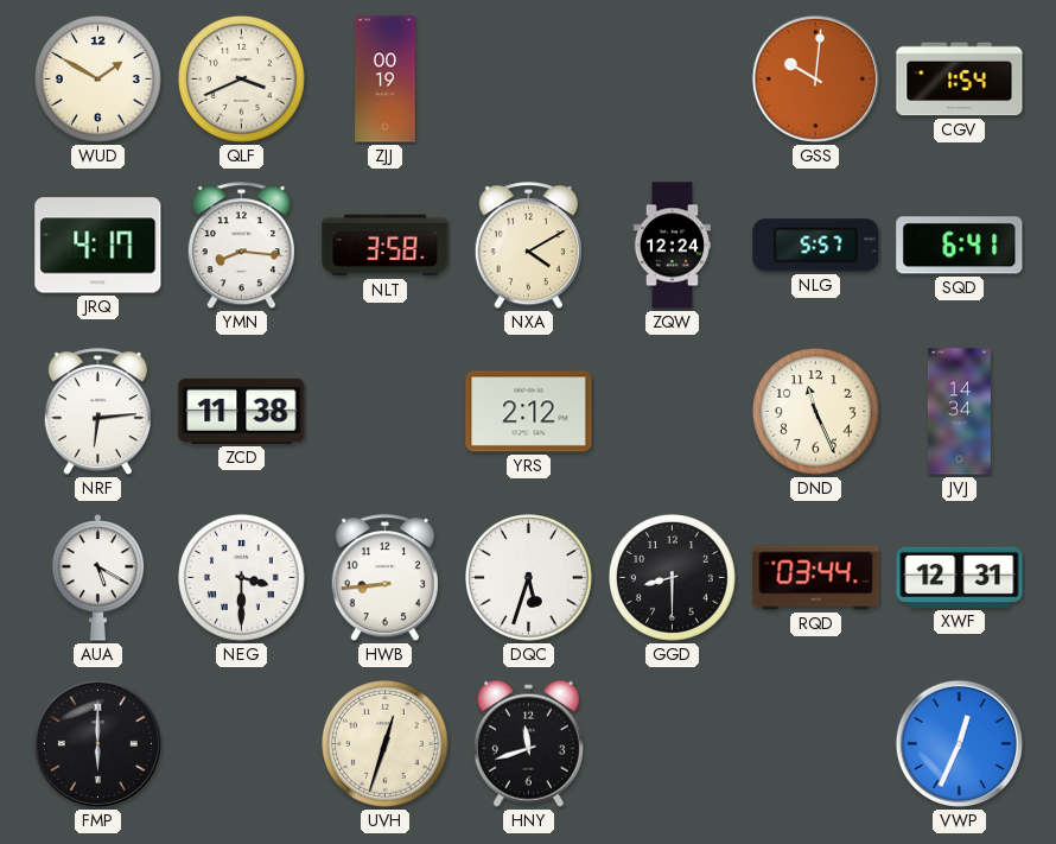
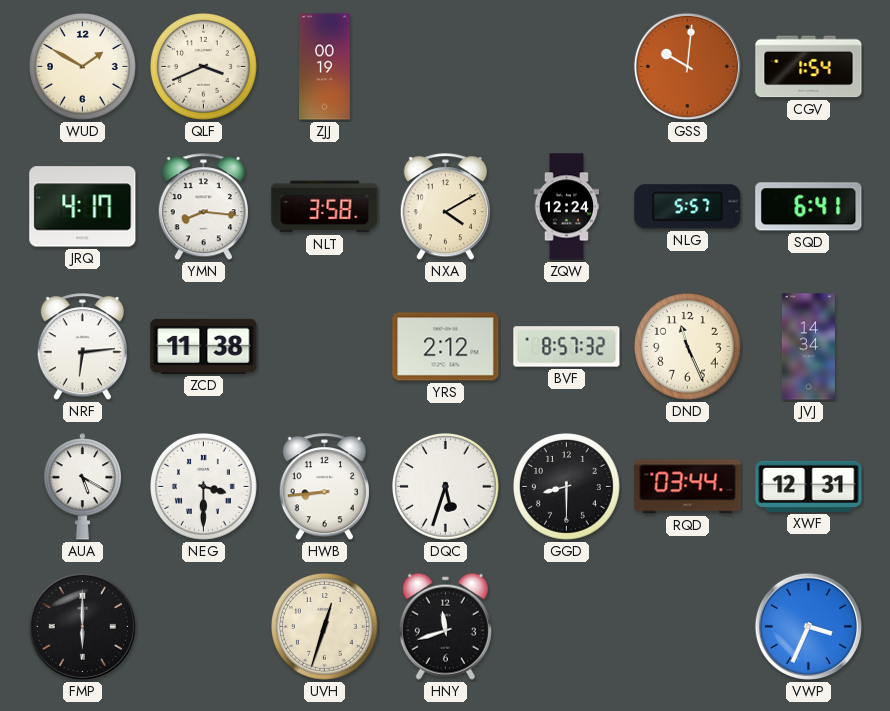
BVF: none -> 8:57
VWP: 12:34 -> 3:34
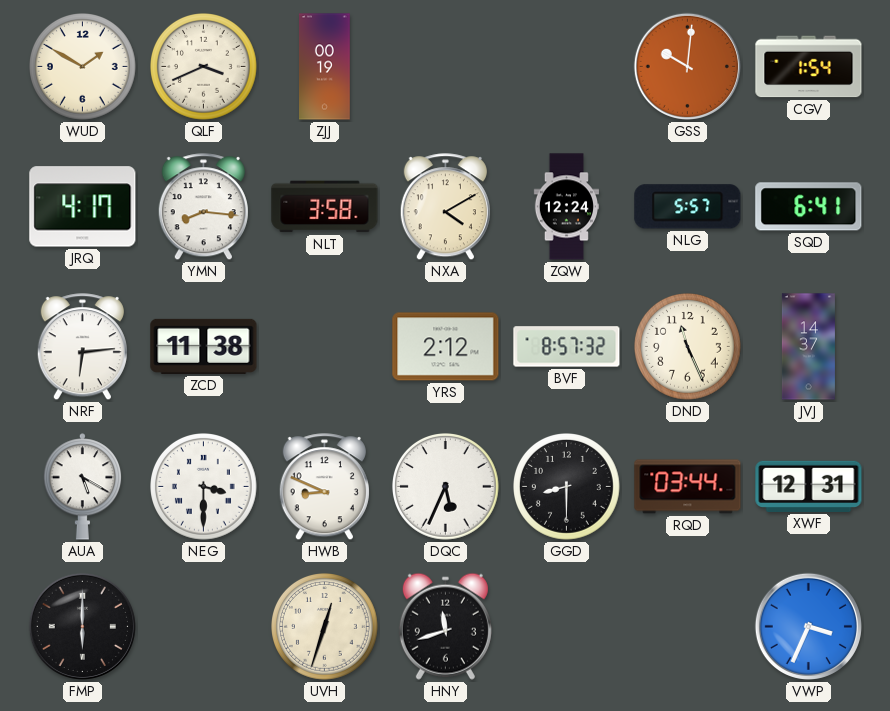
JVJ: 14:34 -> 14:37
HWB: 8:44 -> 8:49
DQC: 5:33 -> 5:34
